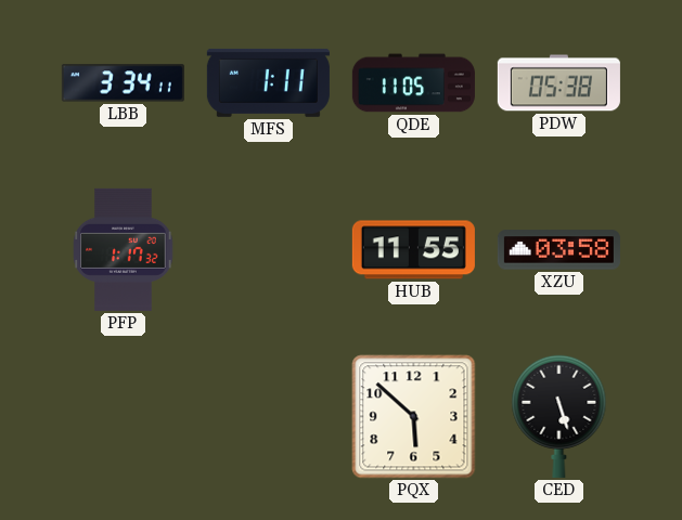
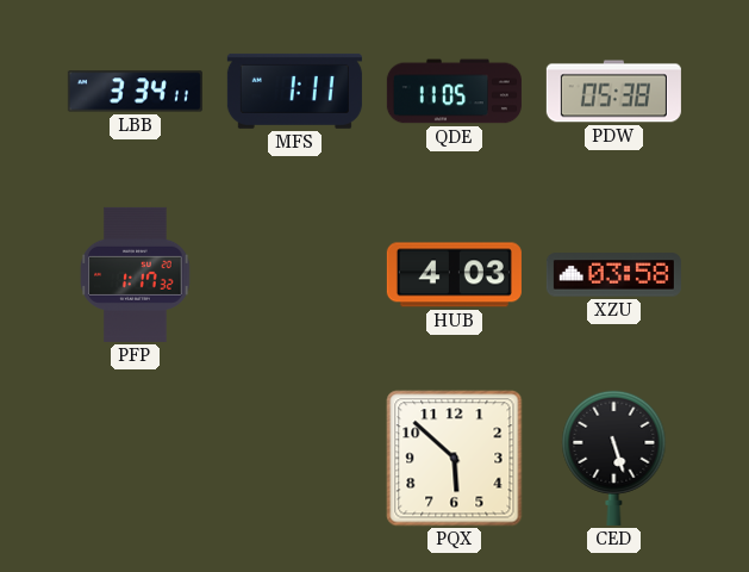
HUB: 11:55 -> 4:03
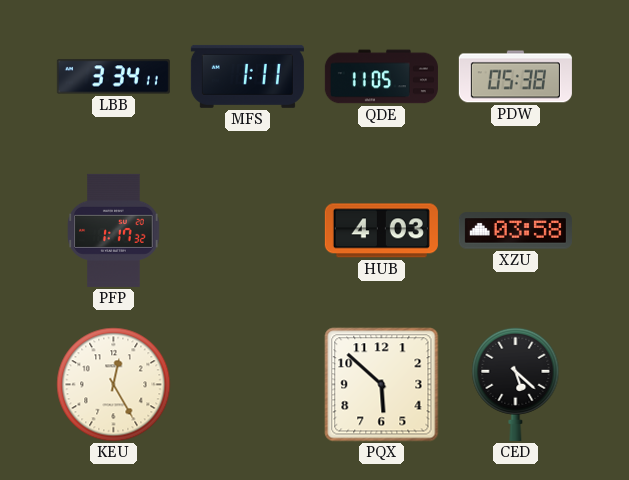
KEU: none -> 12:25
CED: 5:27 -> 5:22
